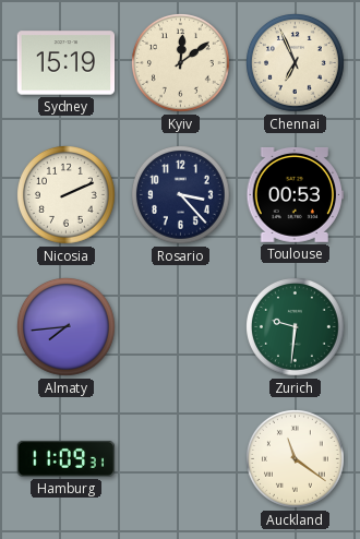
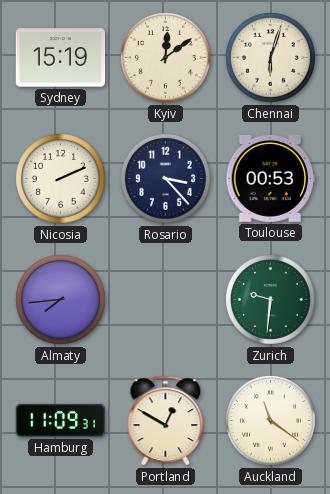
Chennai: 6:56 -> 6:03
Portland: none -> 12:50
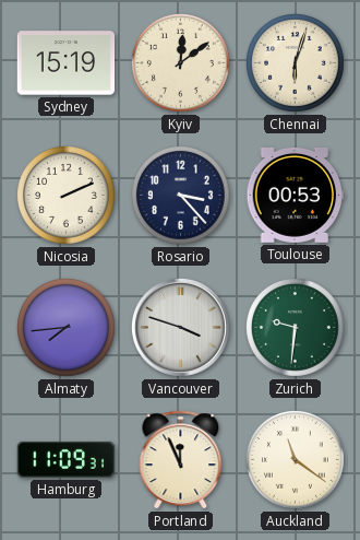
Vancouver: none -> 3:48
Portland: 12:50 -> 11:56
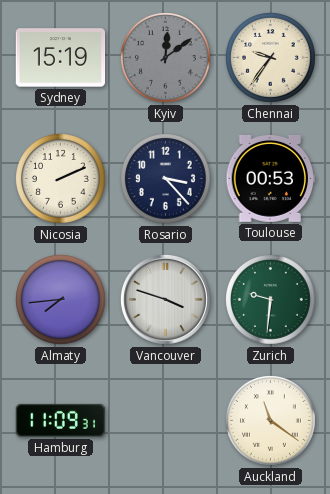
Kyiv dial: cream -> grey
Chennai: 6:03 -> 9:36
Portland: 11:56 -> none
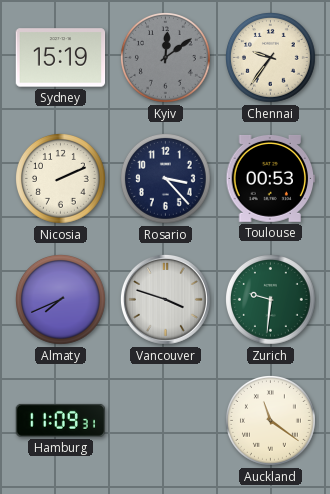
Almaty: 7:44 -> 7:41
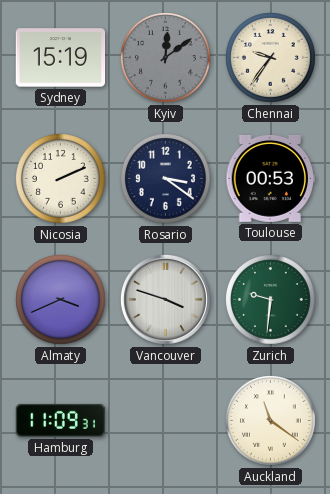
Rosario: 3:23 -> 3:21
Almaty: 7:41 -> 3:41
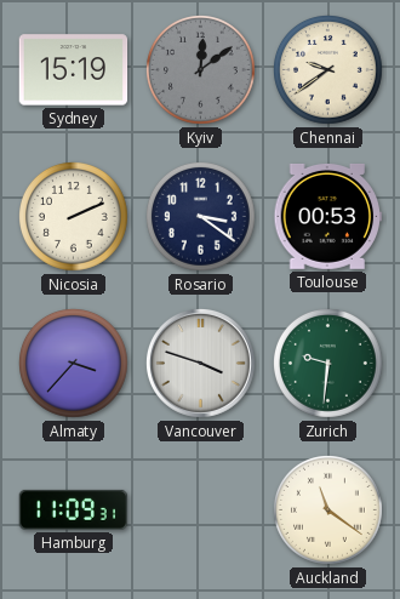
Chennai: 9:36 -> 9:39
Almaty: 3:41 -> 3:37
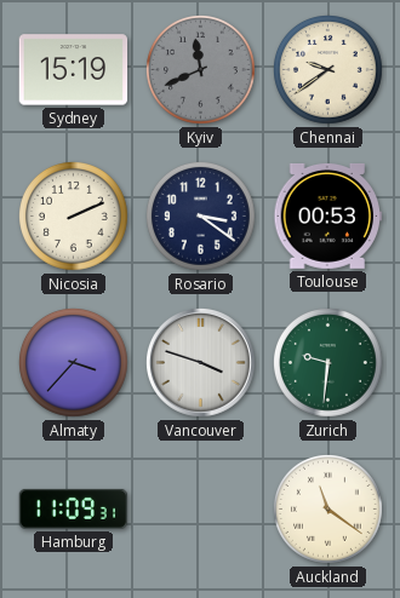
Kyiv: 12:09 -> 11:41
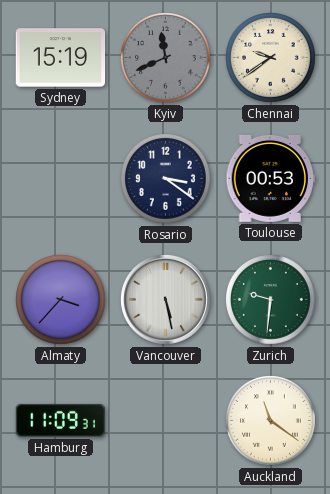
Nicosia: 2:11 -> none
Vancouver: 3:48 -> 5:28
